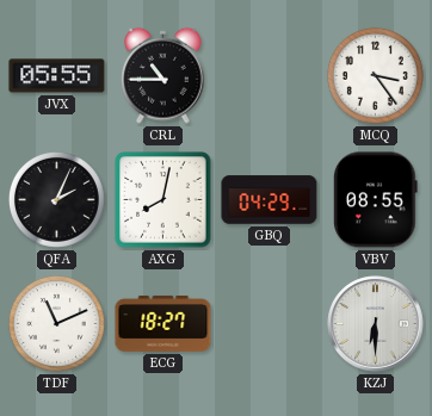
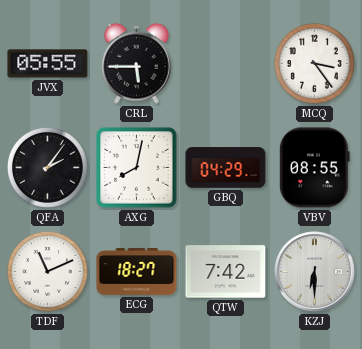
CRL: 10:45 -> 5:45
QFA: 2:04 -> 2:06
QTW: none -> 7:42
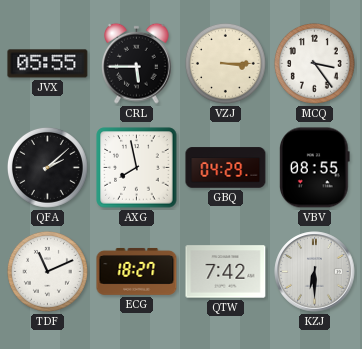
VZJ: none -> 3:15
QFA: 2:06 -> 2:08
AXG: 8:02 -> 7:58
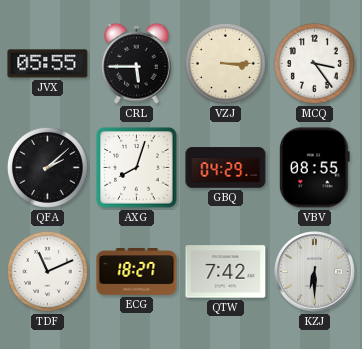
AXG: 7:58 -> 8:03
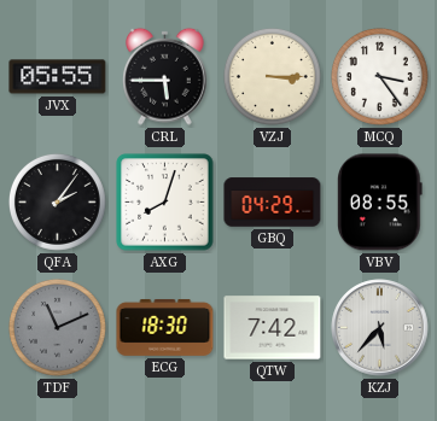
QFA: 2:08 -> 2:06
TDF dial: white -> grey
ECG: 18:27 -> 18:30
KZJ: 6:30 -> 5:37
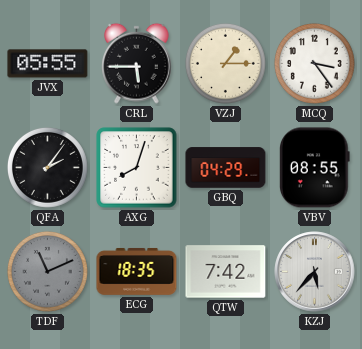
VZJ: 3:15 -> 1:15
ECG: 18:30 -> 18:35
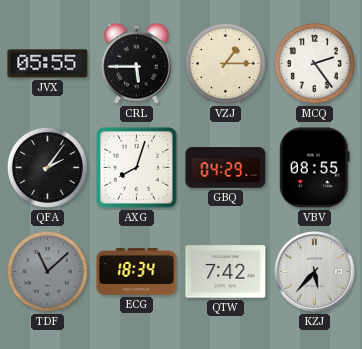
MCQ: 3:24 -> 2:24
TDF: 11:11 -> 11:08
ECG: 18:35 -> 18:34
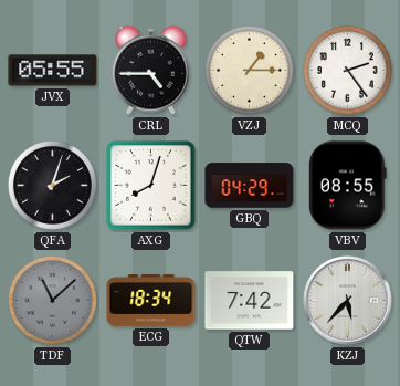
CRL: 5:45 -> 4:45
QFA: 2:06 -> 2:03
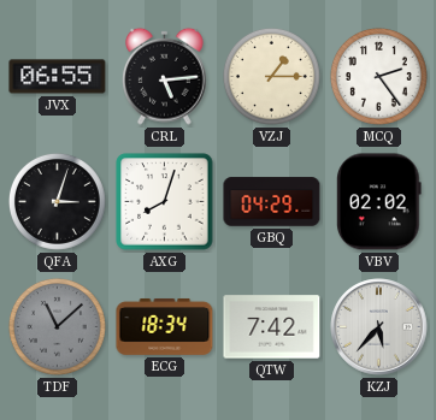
JVX: 05:55 -> 06:55
CRL: 4:45 -> 5:14
QFA: 2:03 -> 3:03
VBV: 08:55 -> 02:02
